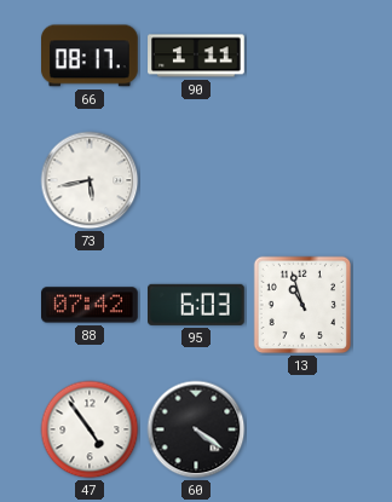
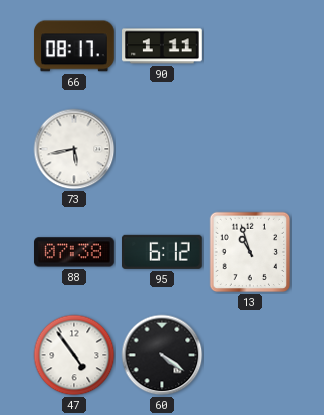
88: 07:42 -> 07:38
95: 6:03 -> 6:12
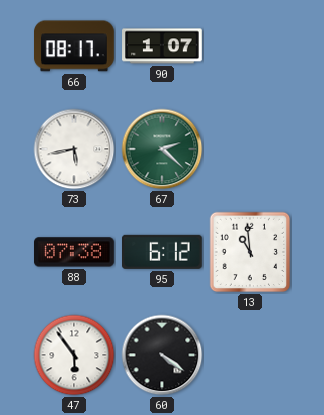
90: 1:11 -> 1:07
67: none -> 2:22
13: 10:57 -> 10:59
47: 4:54 -> 5:54
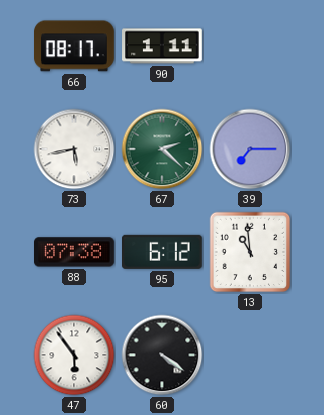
90: 1:07 -> 1:11
39: none -> 7:15
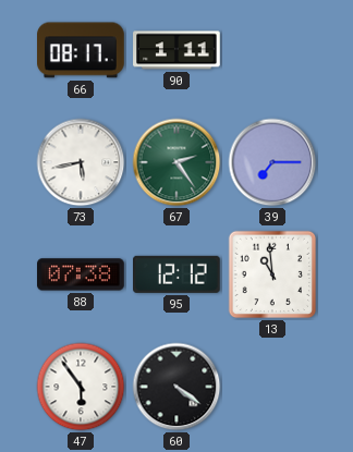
67: 2:22 -> 2:24
95: 6:12 -> 12:12
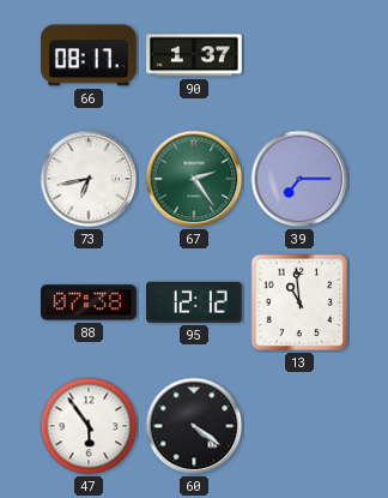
90: 1:11 -> 1:37
73: 5:43 -> 6:43
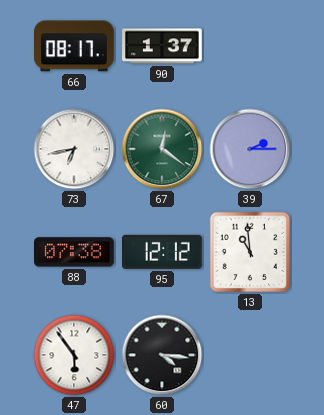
67: 2:24 -> 12:21
39: 7:15 -> 2:15
60: 4:21 -> 4:16
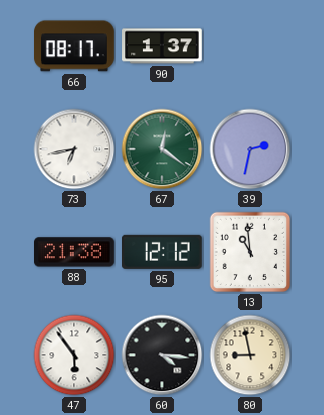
39: 2:15 -> 2:32
88: 07:38 -> 21:38
80: none -> 8:58
